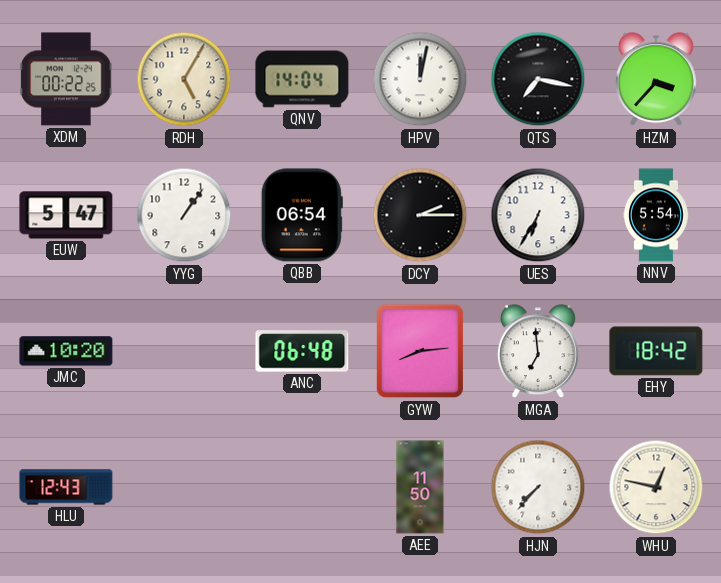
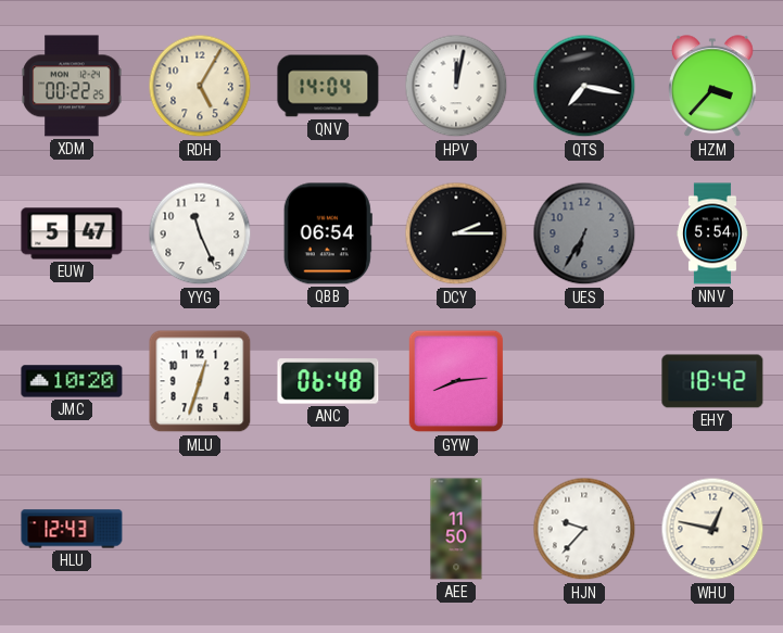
YYG: 1:06 -> 11:26
UES dial: white -> grey
MLU: none -> 12:33
MGA: 6:59 -> none
HJN: 7:37 -> 9:37
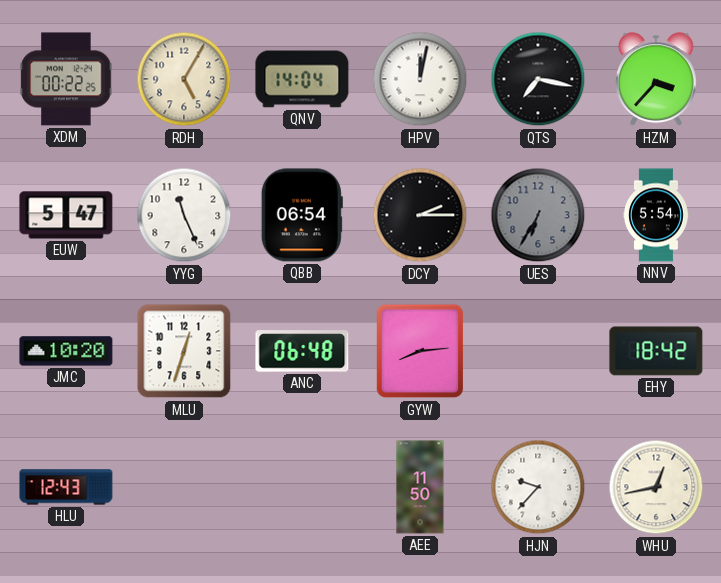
WHU: 12:47 -> 12:43
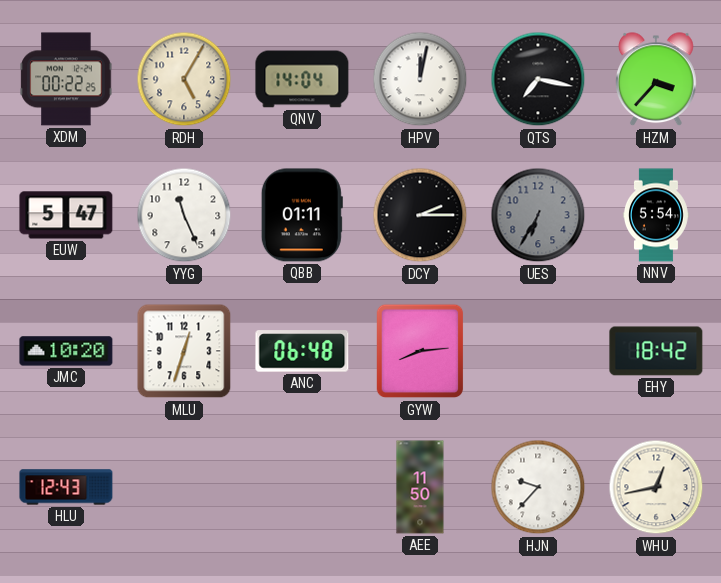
QBB: 06:54 -> 01:11
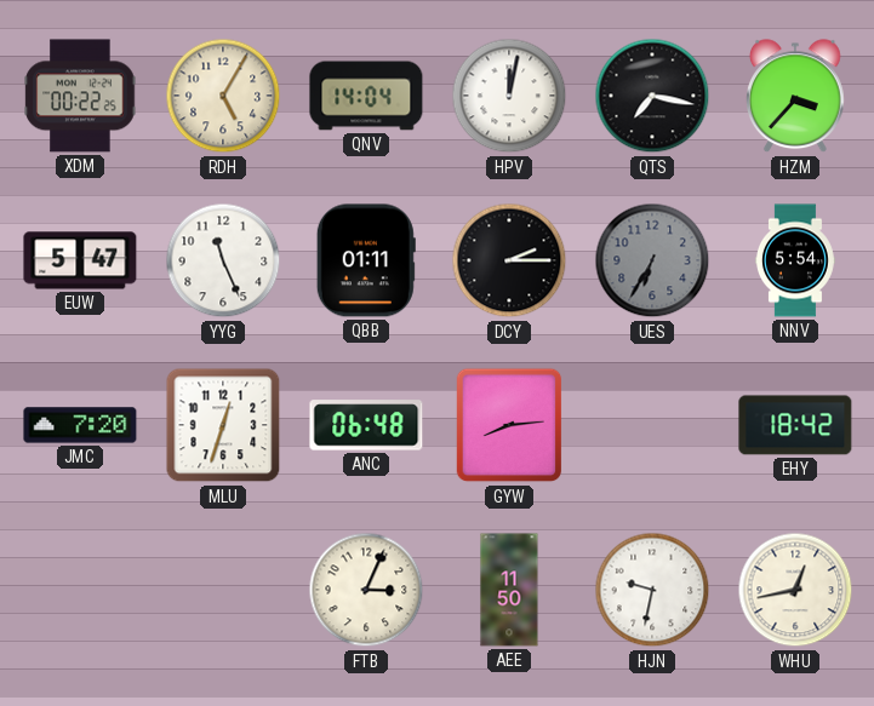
JMC: 10:20 -> 7:20
HLU: 12:43 -> none
FTB: none -> 3:04
HJN: 9:37 -> 9:32
